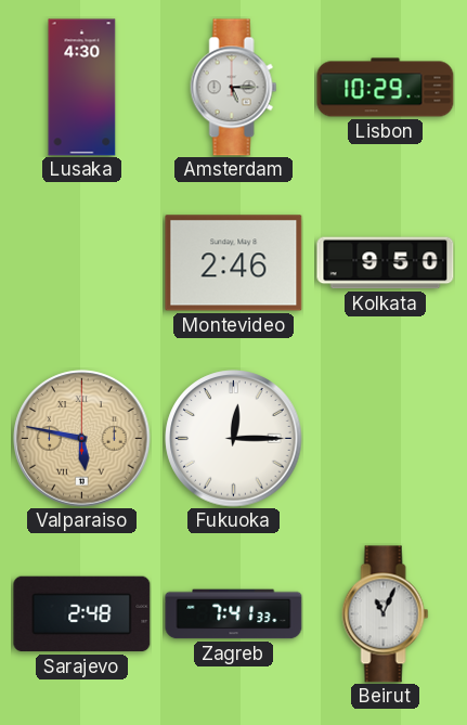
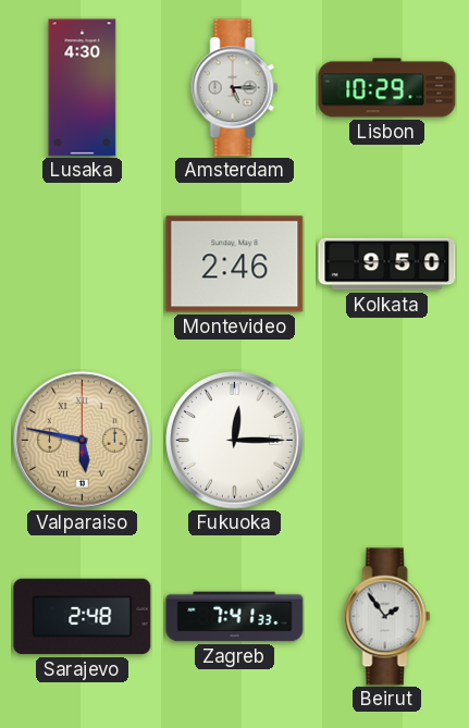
Beirut: 11:04 -> 1:54
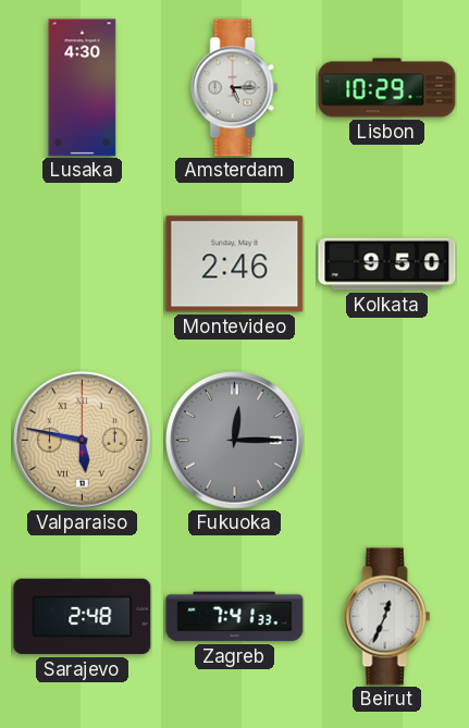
Fukuoka dial: white -> grey
Beirut: 1:54 -> 12:34
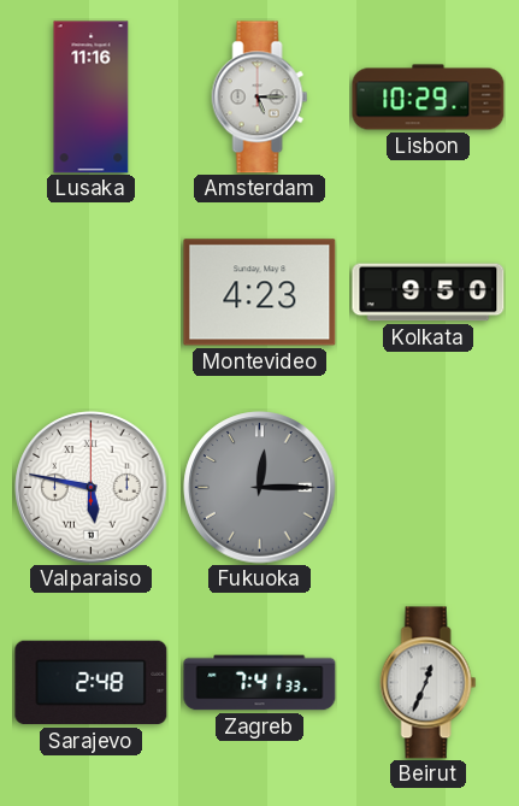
Lusaka: 4:30 -> 11:16
Montevideo: 2:46 -> 4:23
Valparaiso dial: champagne -> white
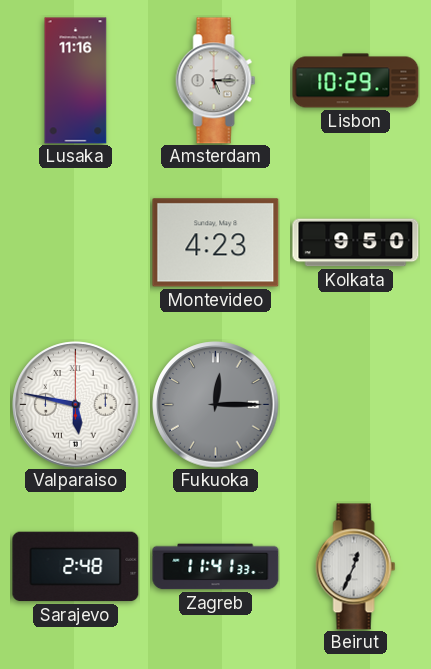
Zagreb: 7:41 -> 11:41
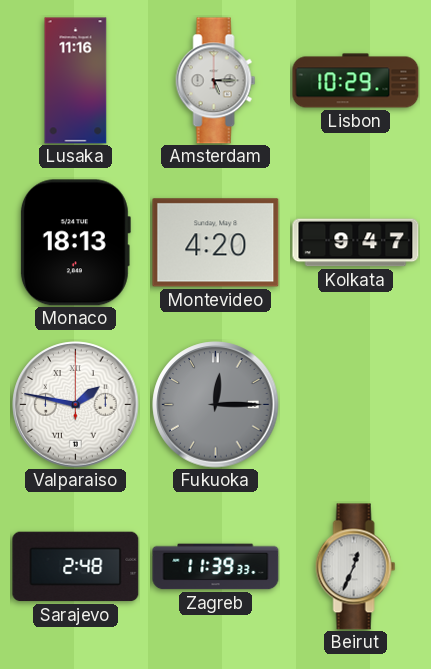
Monaco: none -> 18:13
Montevideo: 4:23 -> 4:20
Kolkata: 9:50 -> 9:47
Valparaiso: 5:47 -> 1:47
Zagreb: 11:41 -> 11:39
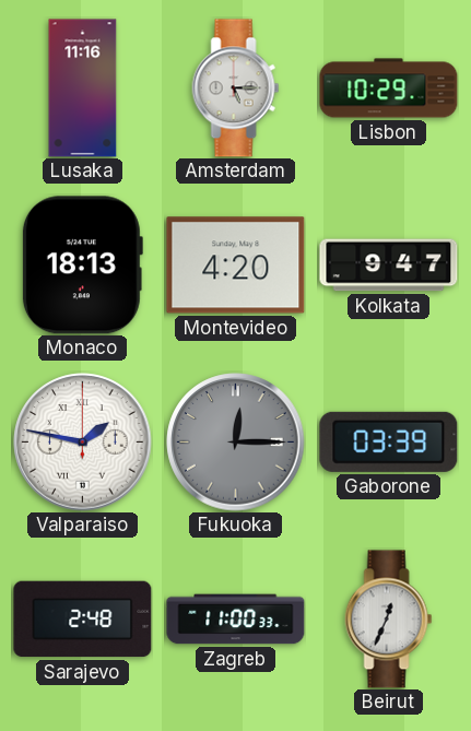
Gaborone: none -> 03:39
Zagreb: 11:39 -> 11:00
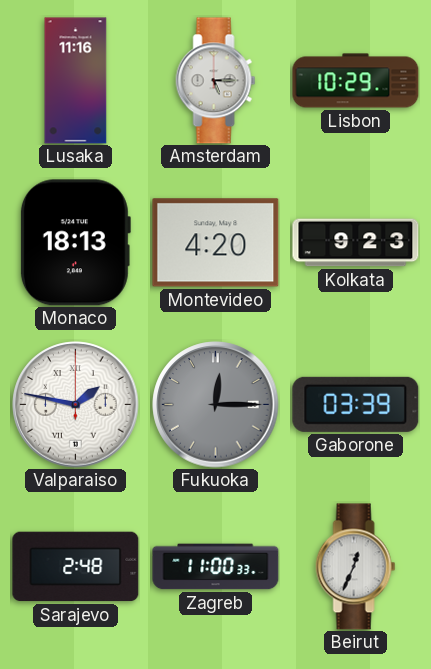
Kolkata: 9:47 -> 9:23
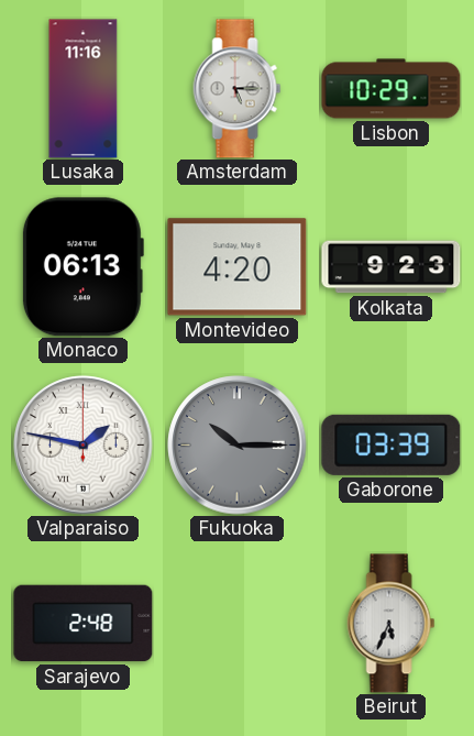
Monaco: 18:13 -> 06:13
Fukuoka: 12:15 -> 10:15
Zagreb: 11:00 -> none
Beirut: 12:34 -> 5:34
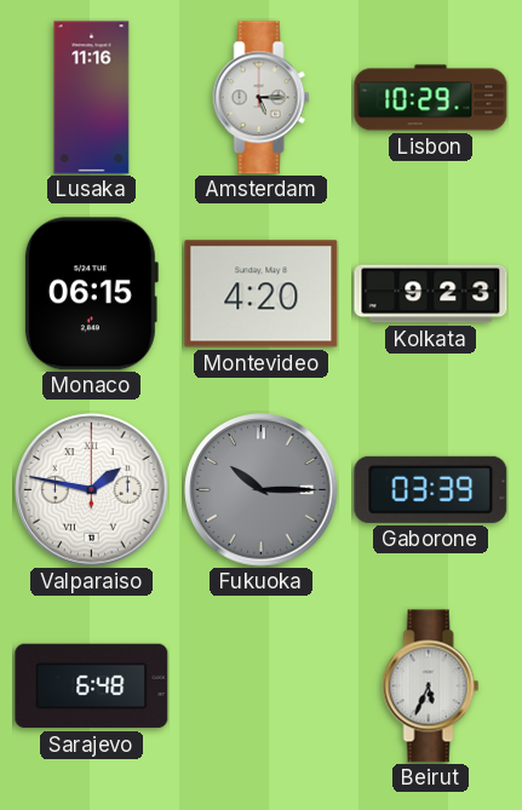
Monaco: 06:13 -> 06:15
Sarajevo: 2:48 -> 6:48
